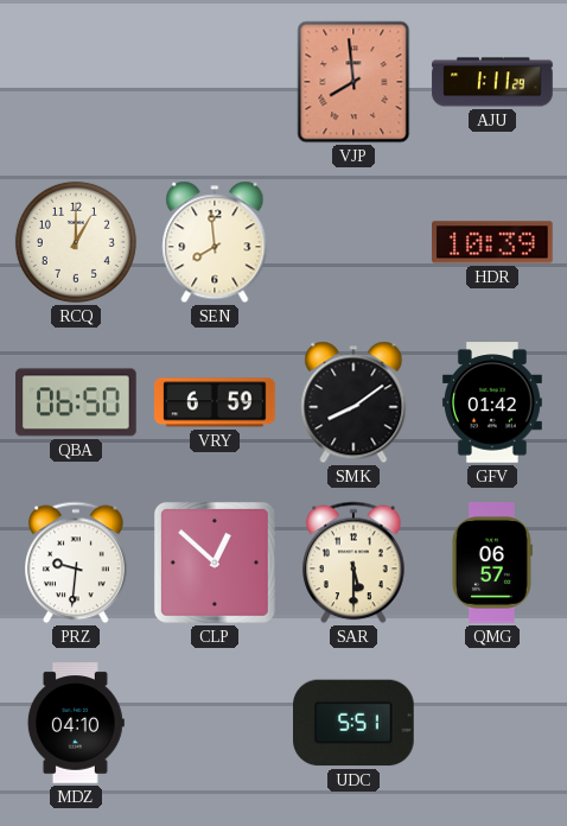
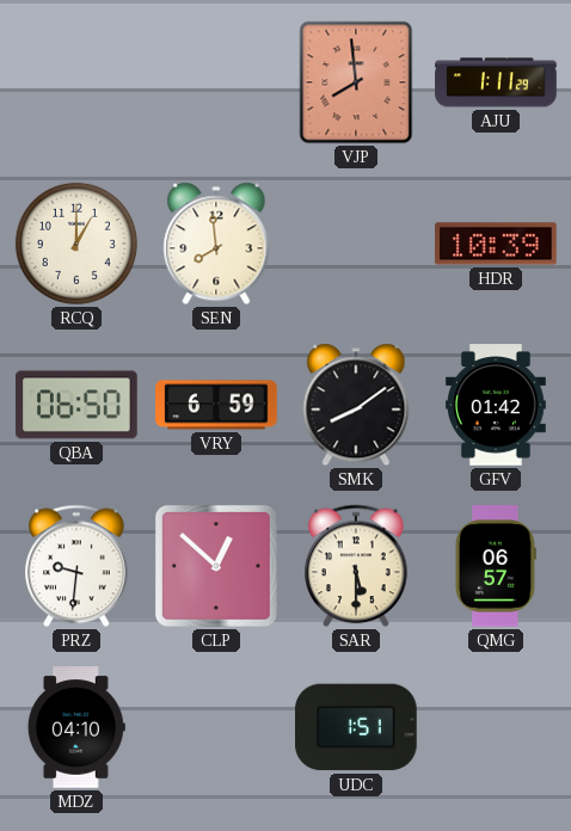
UDC: 5:51 -> 1:51
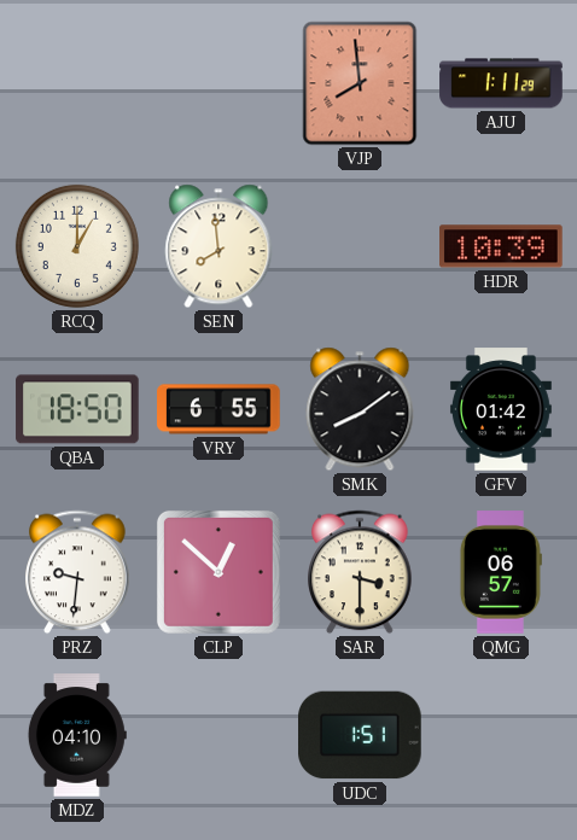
QBA: 06:50 -> 18:50
VRY: 6:59 -> 6:55
SAR: 5:30 -> 3:30
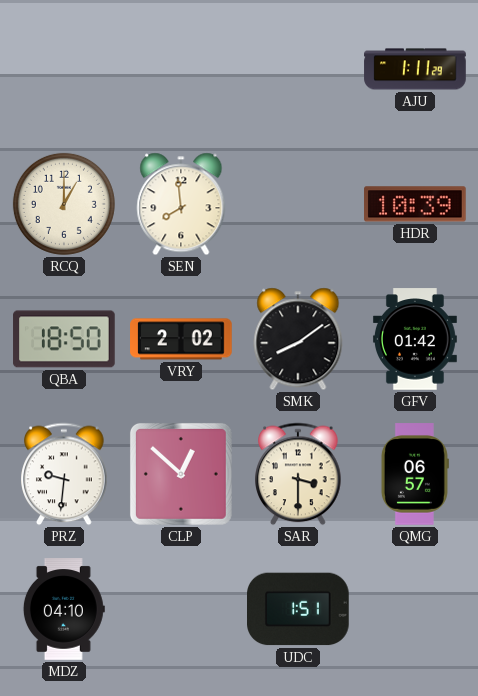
VJP: 7:59 -> none
VRY: 6:55 -> 2:02
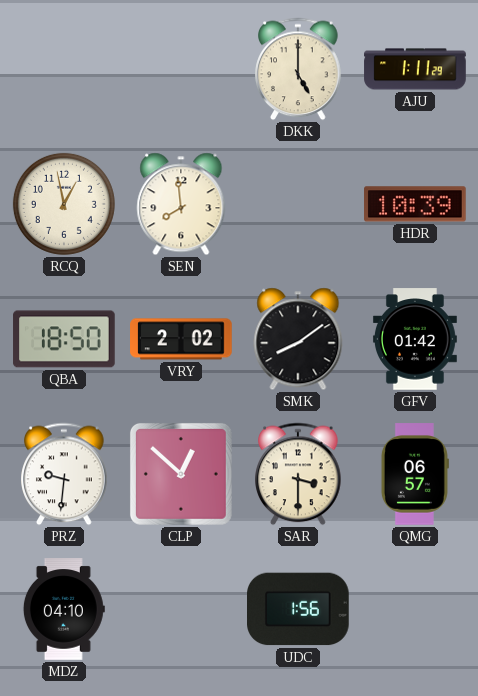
DKK: none -> 5:00
RCQ: 1:00 -> 12:58
UDC: 1:51 -> 1:56
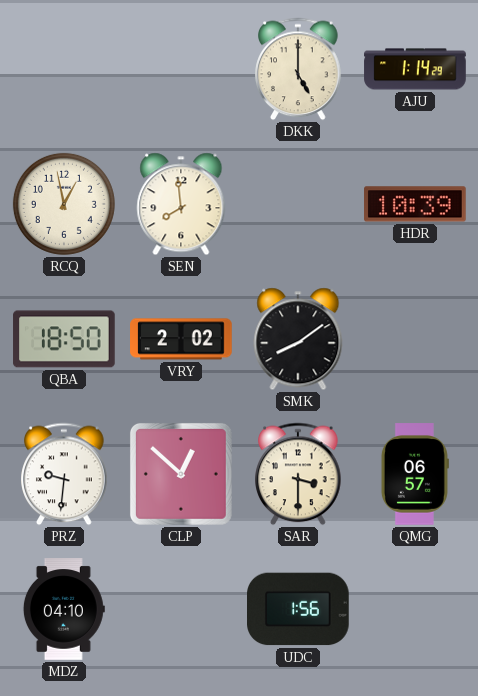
AJU: 1:11 -> 1:14
GFV: 01:42 -> none
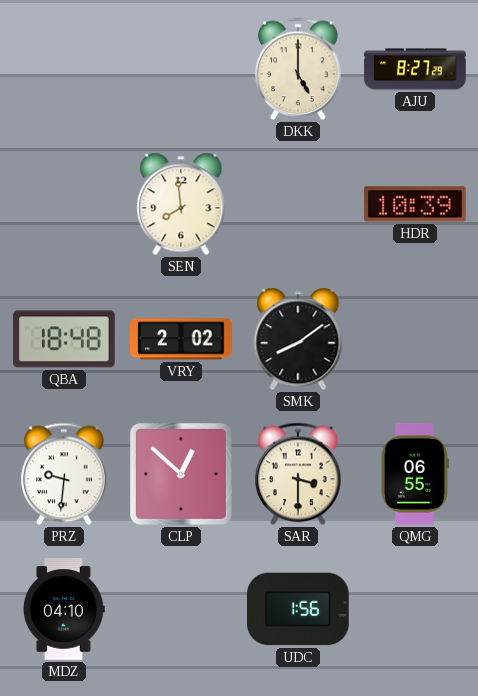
AJU: 1:14 -> 8:27
RCQ: 12:58 -> none
QBA: 18:50 -> 18:48
QMG: 06:57 -> 06:55
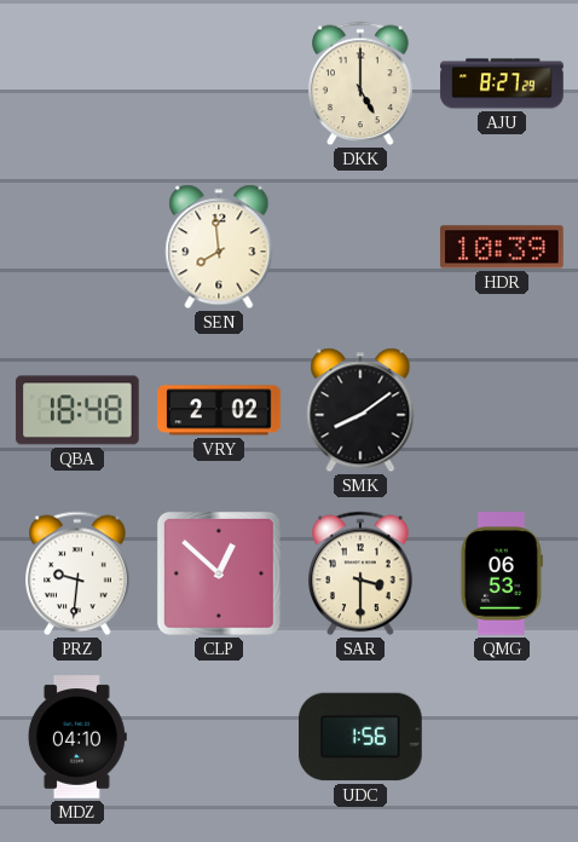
QMG: 06:55 -> 06:53
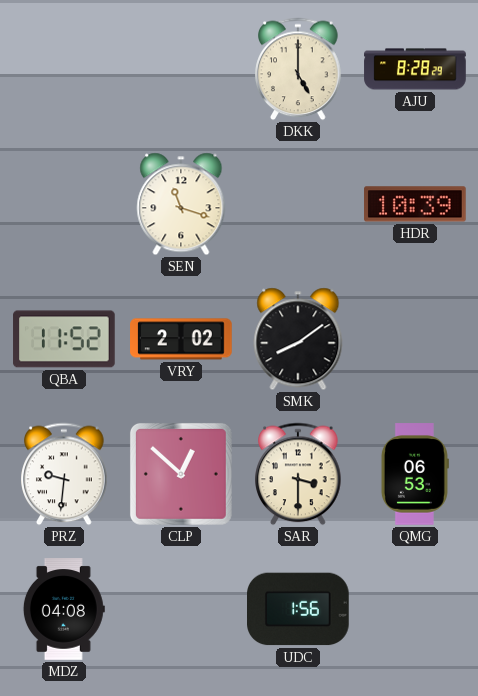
AJU: 8:27 -> 8:28
SEN: 7:59 -> 11:18
QBA: 18:48 -> 11:52
MDZ: 04:10 -> 04:08
